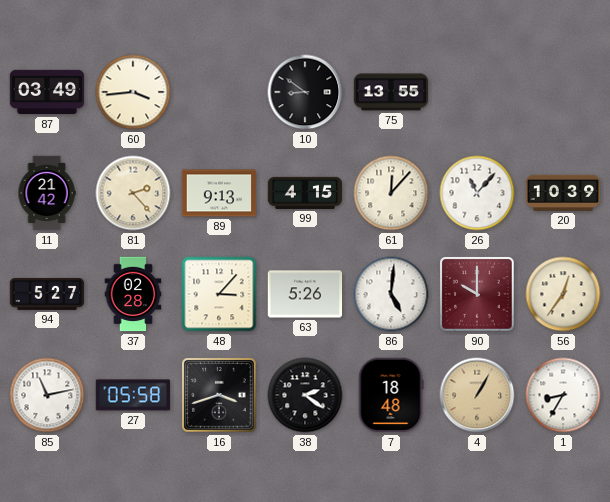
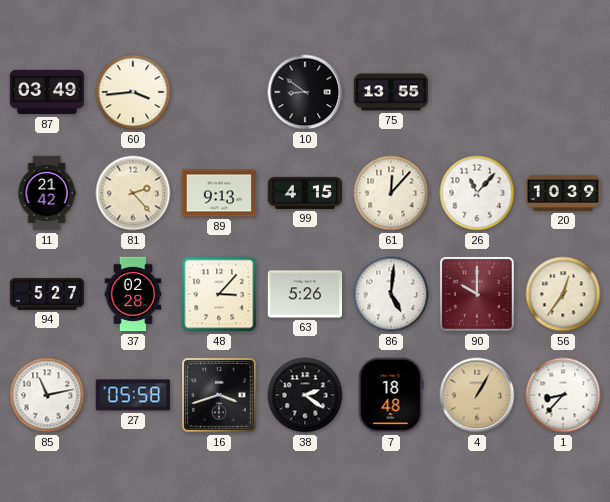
1: 8:35 -> 8:37
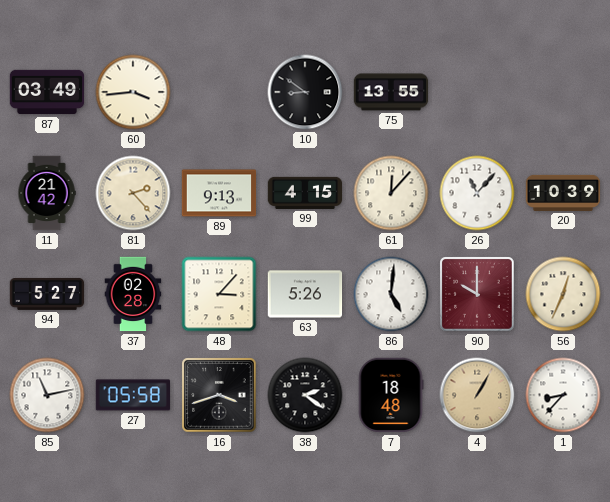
56: 12:36 -> 12:34
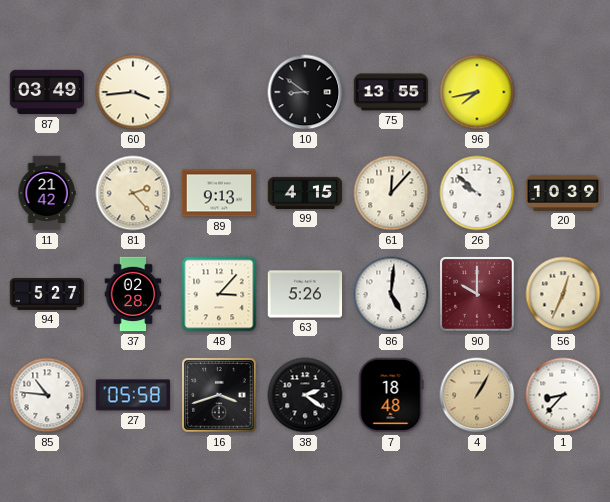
96: none -> 7:43
26: 11:07 -> 9:52
85: 11:13 -> 10:46
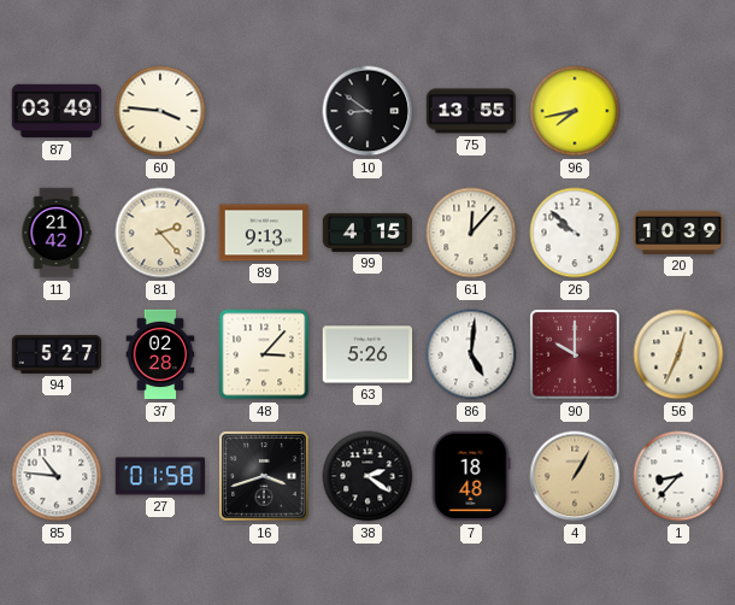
60: 3:44 -> 3:46
27: 05:58 -> 01:58
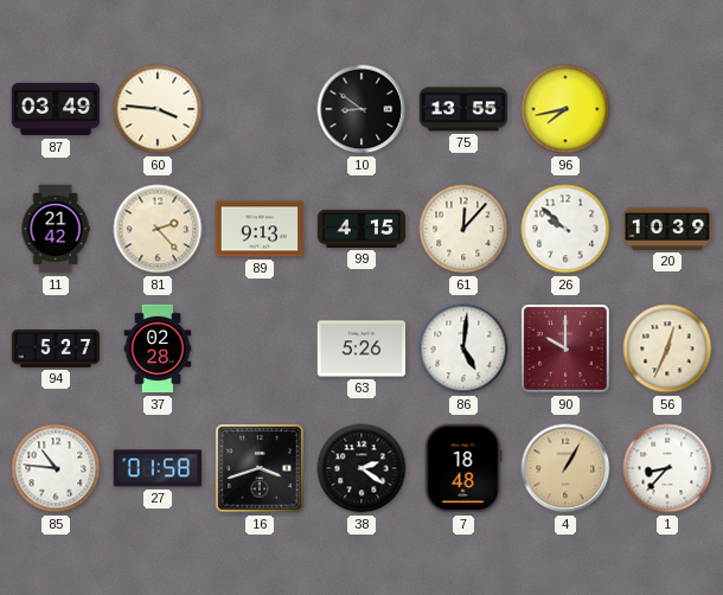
48: 3:07 -> none
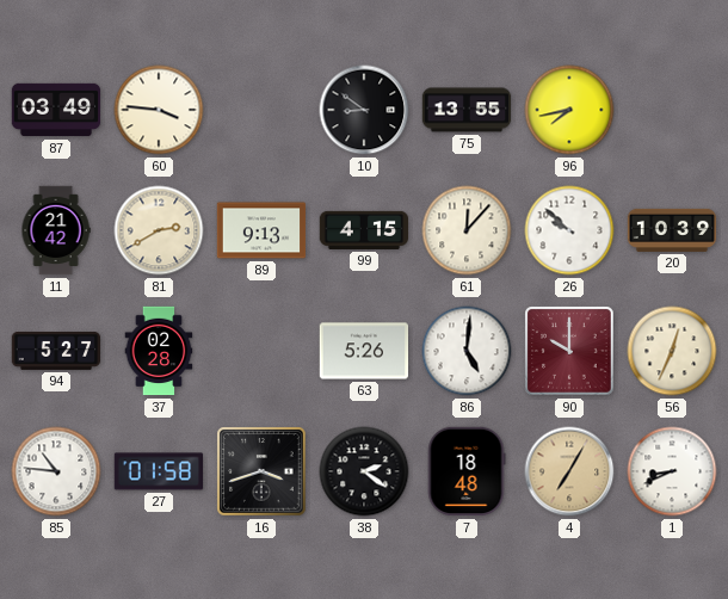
81: 2:23 -> 2:40
4: 1:05 -> 7:05
1: 8:37 -> 8:41
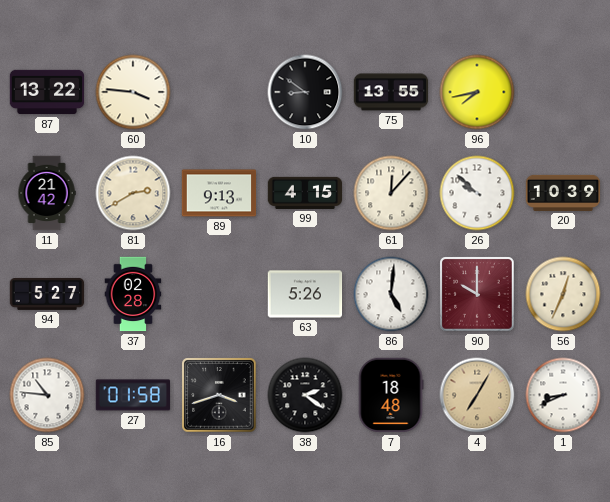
87: 03:49 -> 13:22
